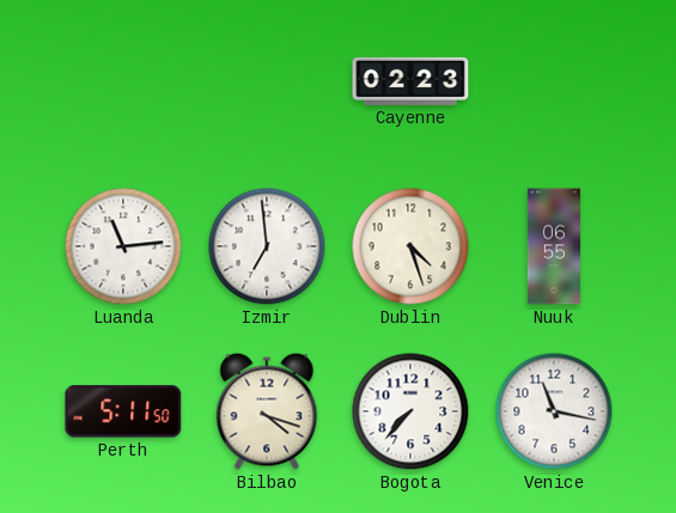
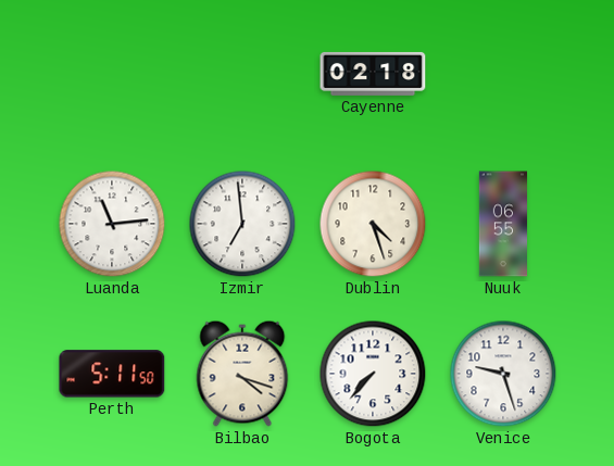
Cayenne: 02:23 -> 02:18
Venice: 11:17 -> 9:27
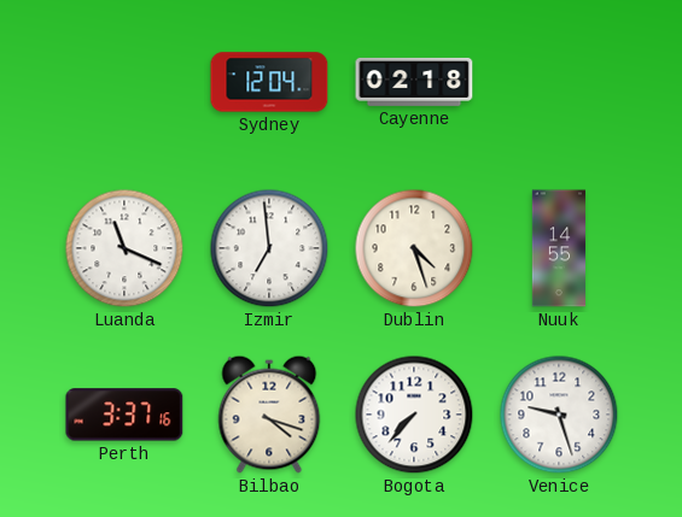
Sydney: none -> 12:04
Luanda: 11:14 -> 11:19
Nuuk: 06:55 -> 14:55
Perth: 5:11 -> 3:37
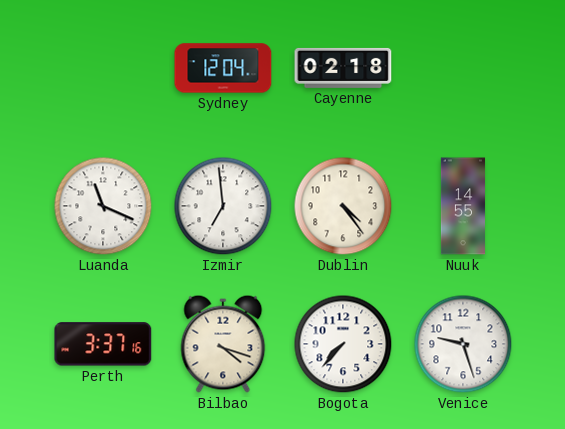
Dublin: 4:27 -> 4:24
